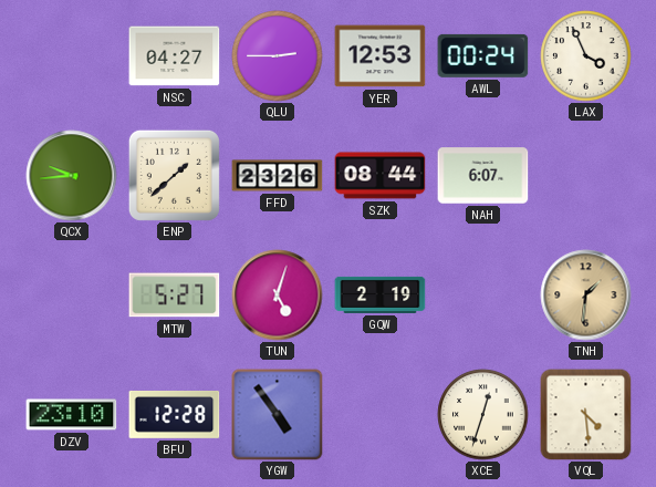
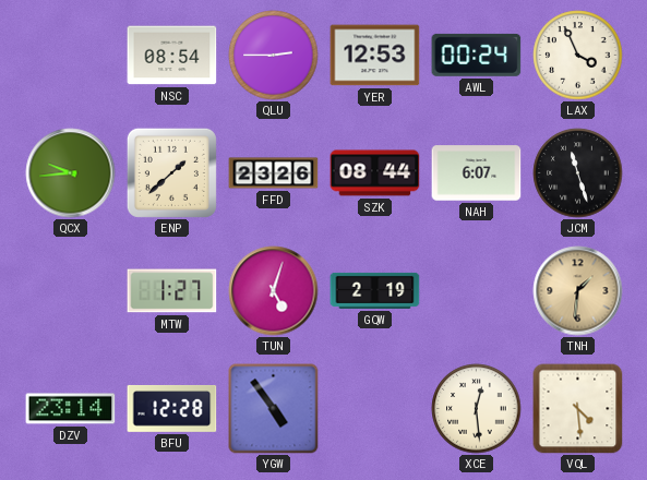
NSC: 04:27 -> 08:54
JCM: none -> 11:27
MTW: 5:27 -> 1:27
DZV: 23:10 -> 23:14
XCE: 12:33 -> 12:29
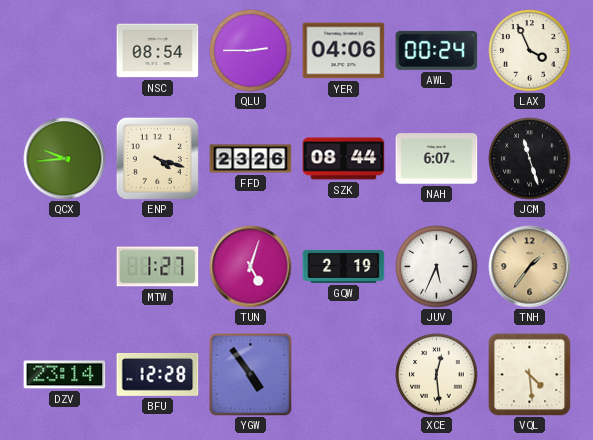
YER: 12:53 -> 04:06
ENP: 1:38 -> 4:18
JUV: none -> 5:34
TNH: 1:31 -> 1:36
